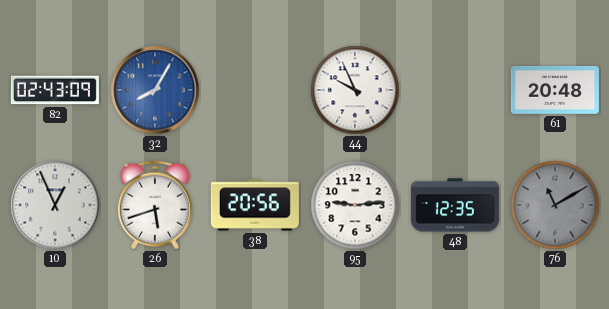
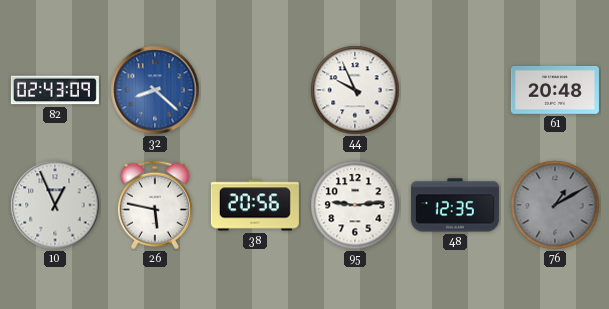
32: 8:05 -> 8:22
26: 5:42 -> 5:47
76: 11:10 -> 1:10
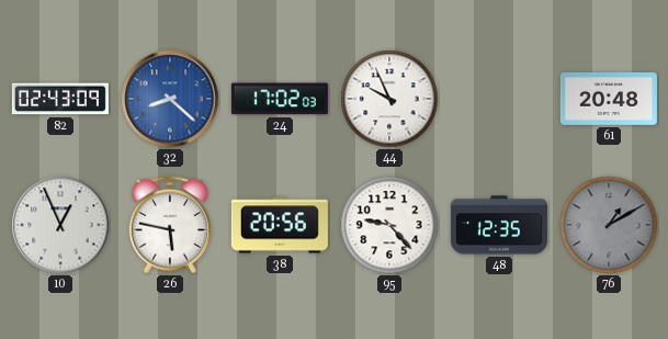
24: none -> 17:02
95: 9:14 -> 9:23
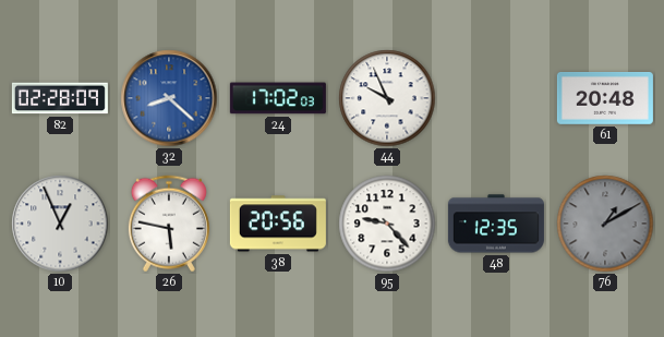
82: 02:43 -> 02:28
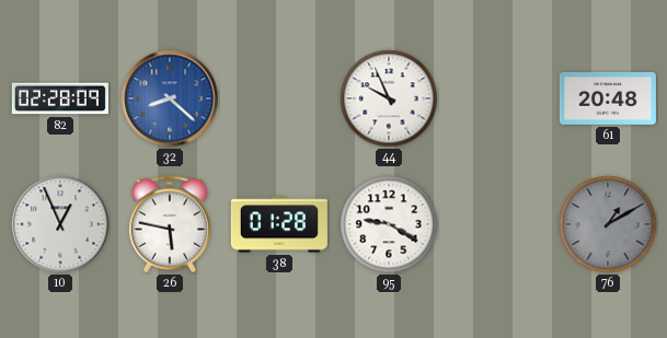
24: 17:02 -> none
38: 20:56 -> 01:28
95: 9:23 -> 9:20
48: 12:35 -> none
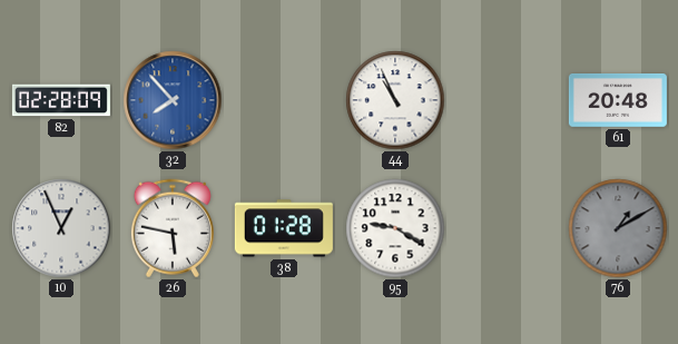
32: 8:22 -> 7:53
44: 9:56 -> 10:56
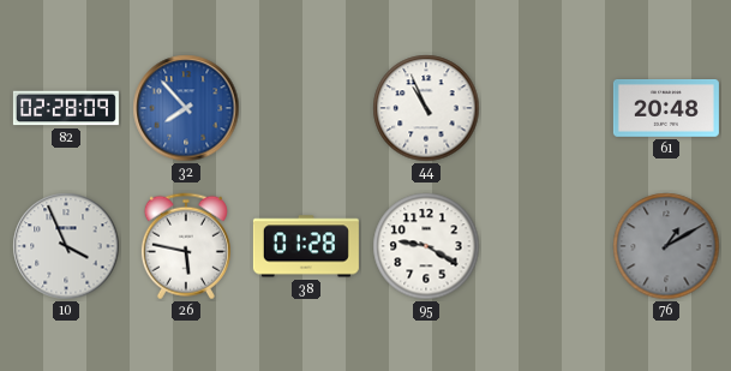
10: 12:56 -> 3:56
